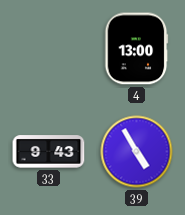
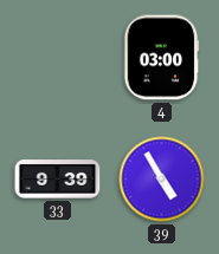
4: 13:00 -> 03:00
33: 9:43 -> 9:39
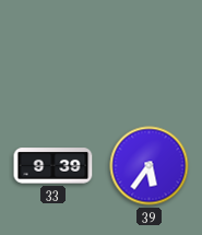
4: 03:00 -> none
39: 4:55 -> 5:36
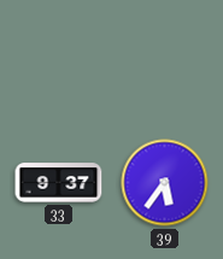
33: 9:39 -> 9:37
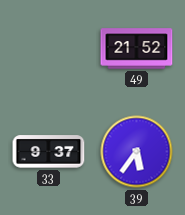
49: none -> 21:52
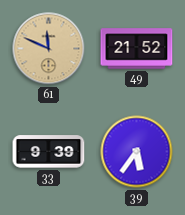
61: none -> 11:49
33: 9:37 -> 9:39
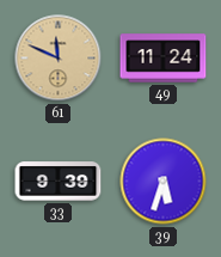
49: 21:52 -> 11:24
39: 5:36 -> 5:33
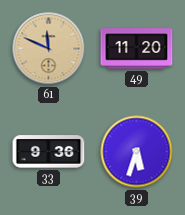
49: 11:24 -> 11:20
33: 9:39 -> 9:36
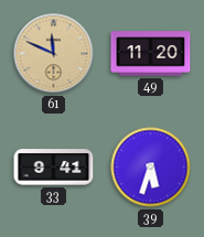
33: 9:36 -> 9:41
